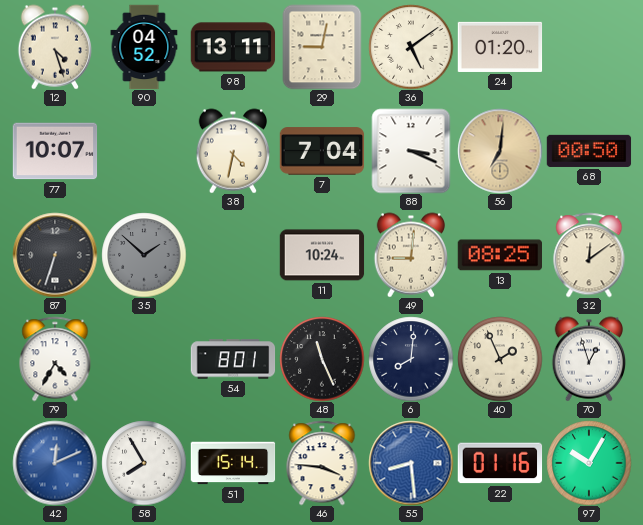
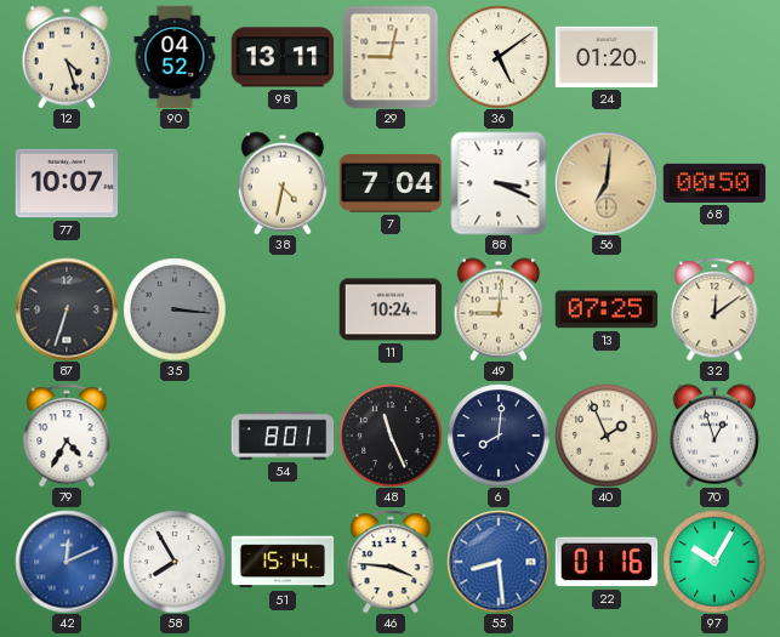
35: 1:52 -> 3:16
13: 08:25 -> 07:25
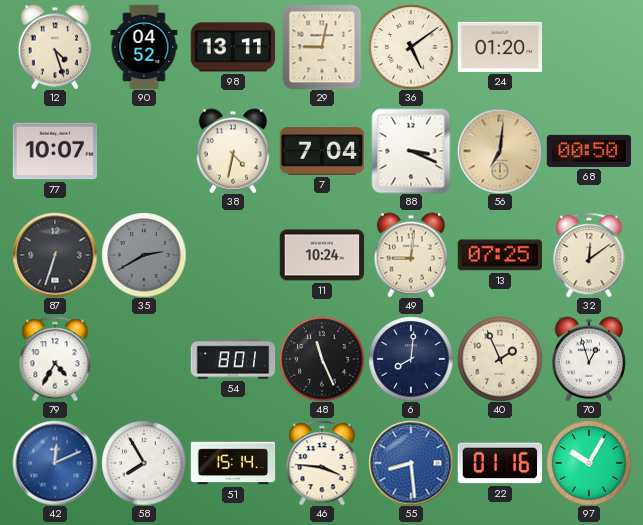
35: 3:16 -> 2:40
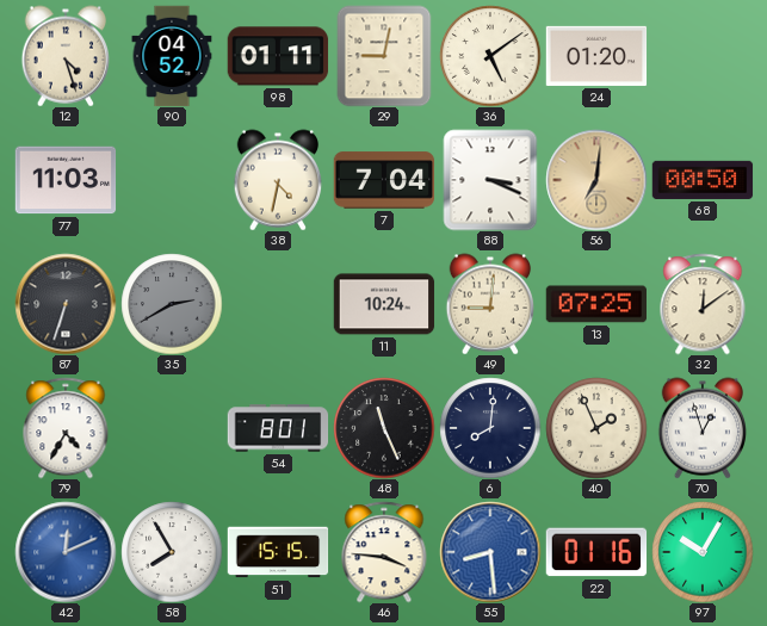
98: 13:11 -> 01:11
77: 10:07 -> 11:03
51: 15:14 -> 15:15
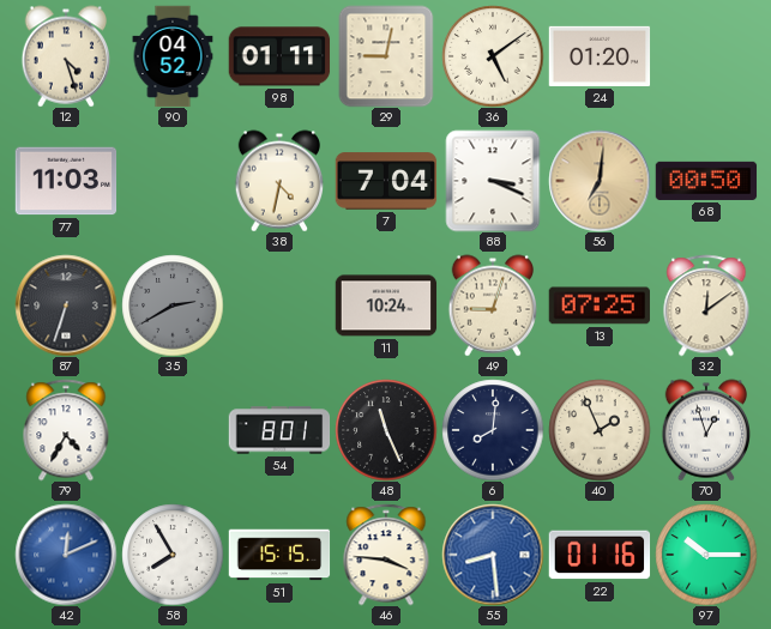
49: 9:01 -> 9:03
97: 10:05 -> 10:15
